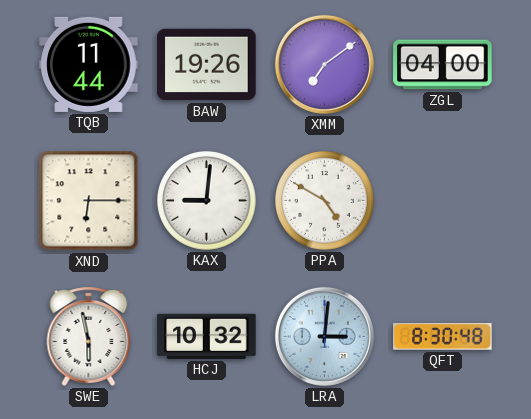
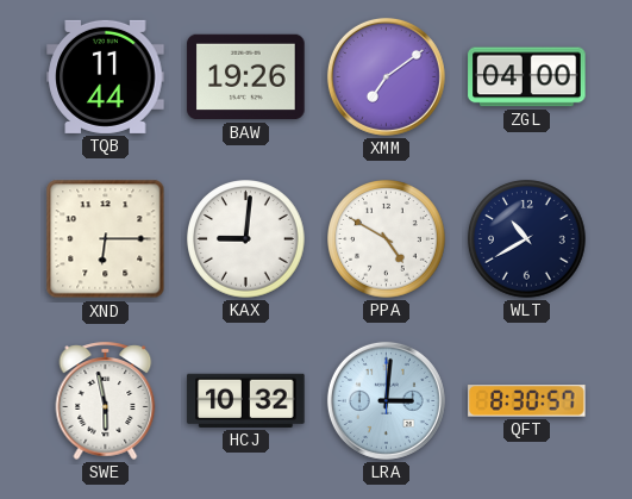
WLT: none -> 10:40
QFT: 8:30:48 -> 8:30:57
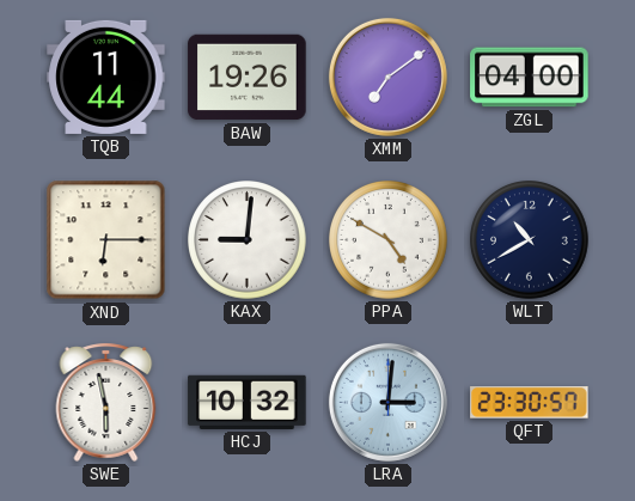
QFT: 8:30 -> 23:30
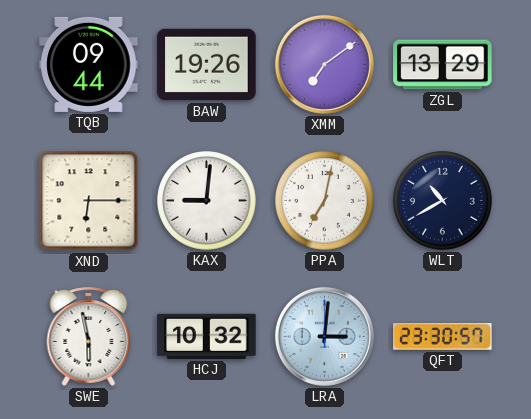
TQB: 11:44 -> 09:44
ZGL: 04:00 -> 13:29
PPA: 4:50 -> 7:02
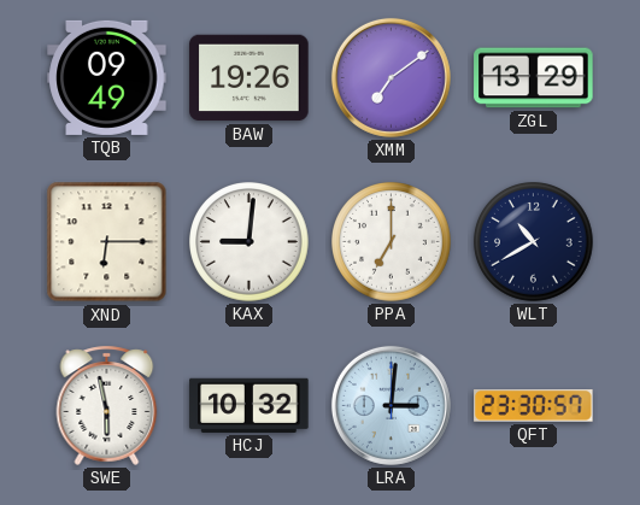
TQB: 09:44 -> 09:49
PPA: 7:02 -> 7:00
